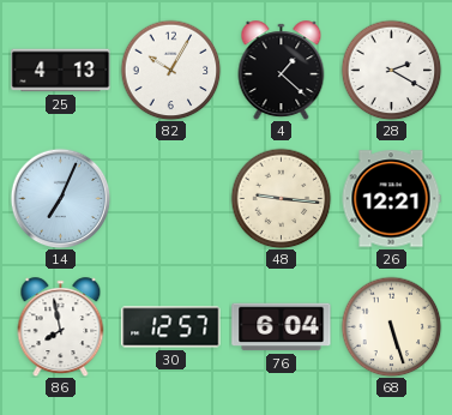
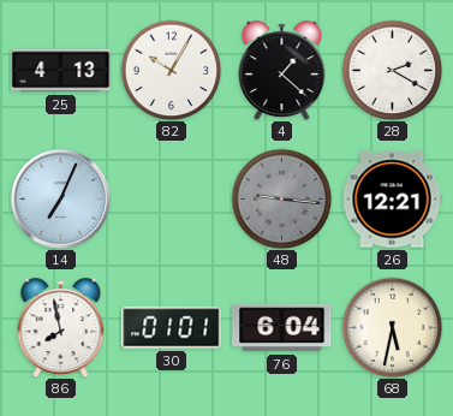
48 dial: cream -> grey
30: 12:57 -> 01:01
68: 5:27 -> 5:32
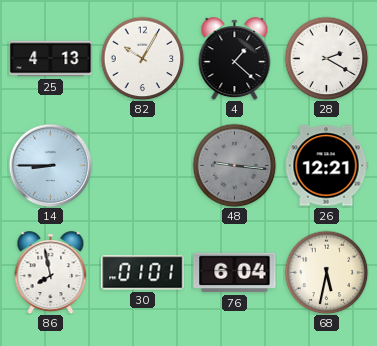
14: 7:04 -> 8:45
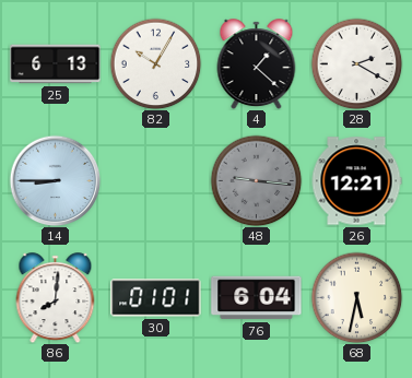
25: 4:13 -> 6:13
86: 7:58 -> 8:01
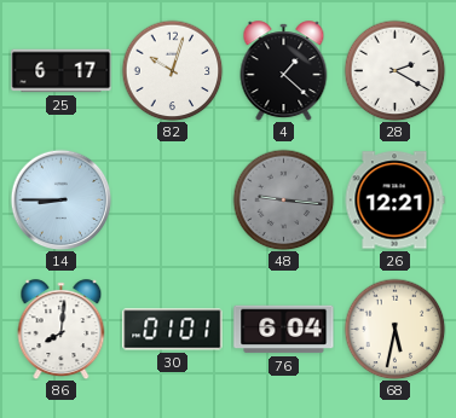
25: 6:13 -> 6:17
82: 10:05 -> 10:03
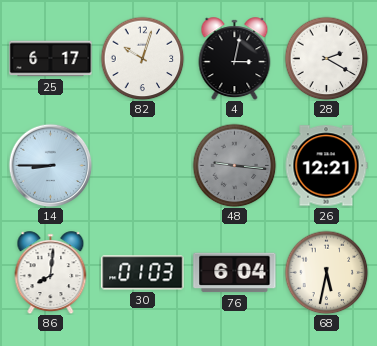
4: 1:22 -> 3:02
30: 01:01 -> 01:03
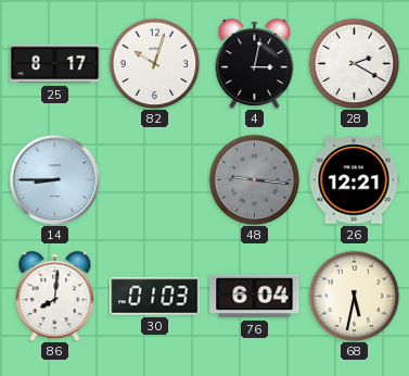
25: 6:17 -> 8:17
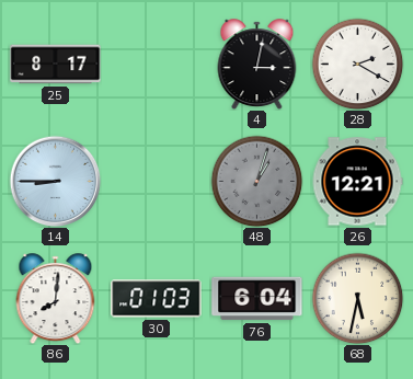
82: 10:03 -> none
48: 9:16 -> 1:03
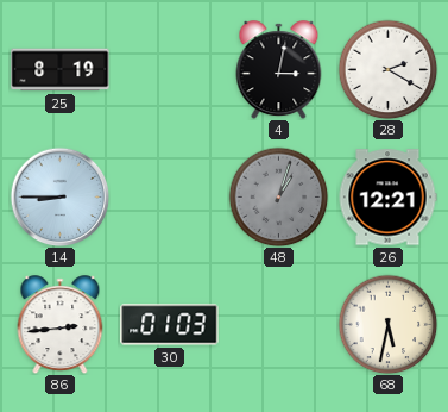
25: 8:17 -> 8:19
86: 8:01 -> 2:44
76: 6:04 -> none
